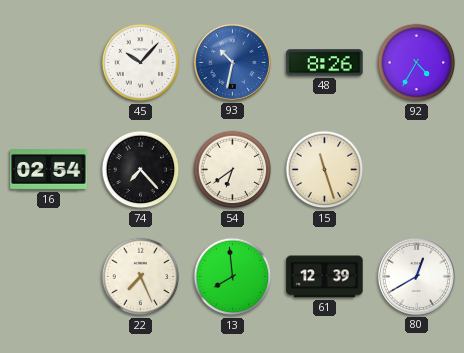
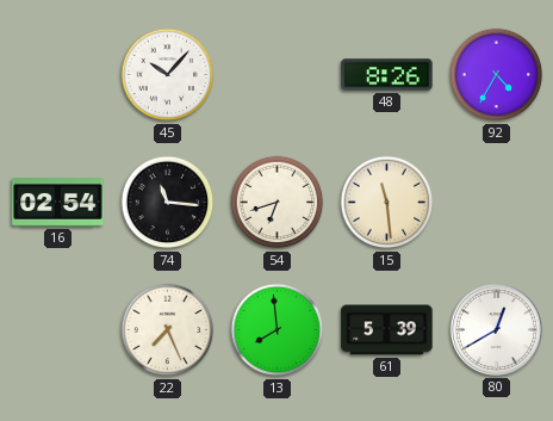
93: 10:32 -> none
74: 7:23 -> 11:16
54: 6:39 -> 6:42
15: 11:27 -> 11:29
61: 12:39 -> 5:39
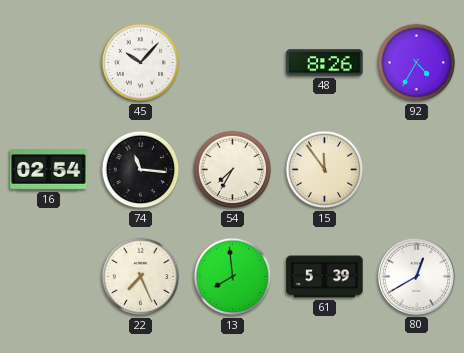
54: 6:42 -> 7:35
15: 11:29 -> 11:54
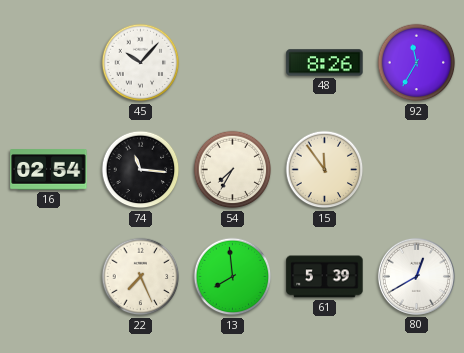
92: 4:35 -> 11:35
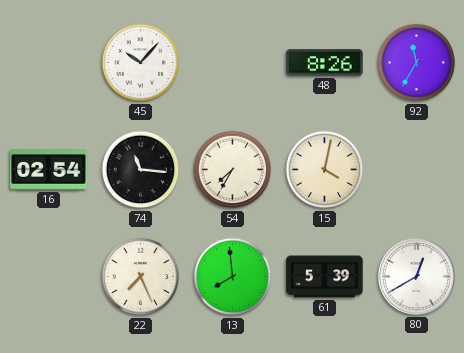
15: 11:54 -> 4:02
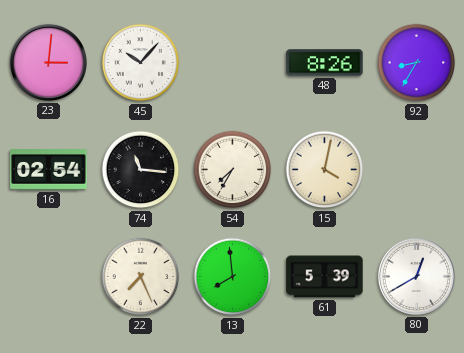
23: none -> 3:01
92: 11:35 -> 8:35
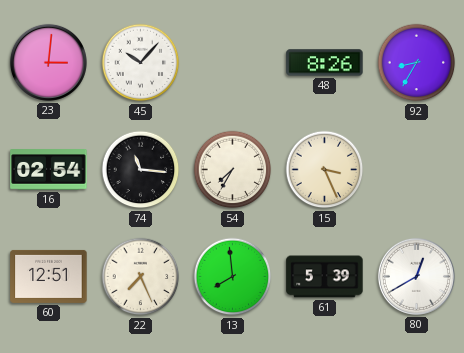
15: 4:02 -> 3:26
60: none -> 12:51
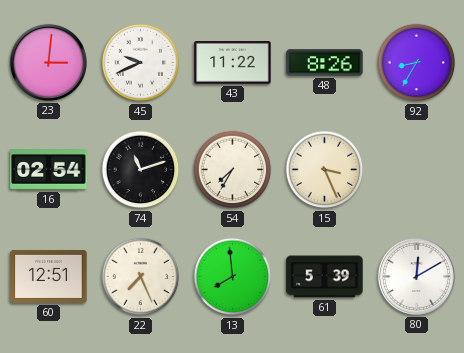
45: 10:07 -> 9:41
43: none -> 11:22
74: 11:16 -> 11:12
80: 12:40 -> 12:10
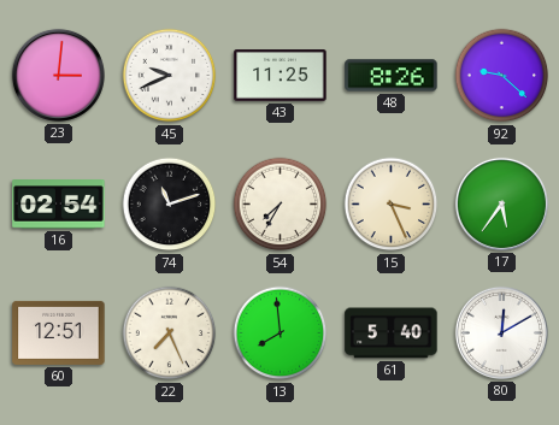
43: 11:22 -> 11:25
92: 8:35 -> 9:22
17: none -> 5:36
61: 5:39 -> 5:40
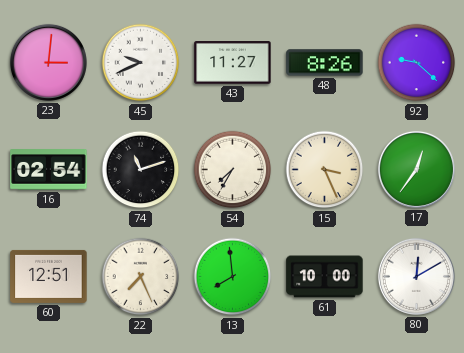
43: 11:25 -> 11:27
17: 5:36 -> 12:36
61: 5:40 -> 10:00
